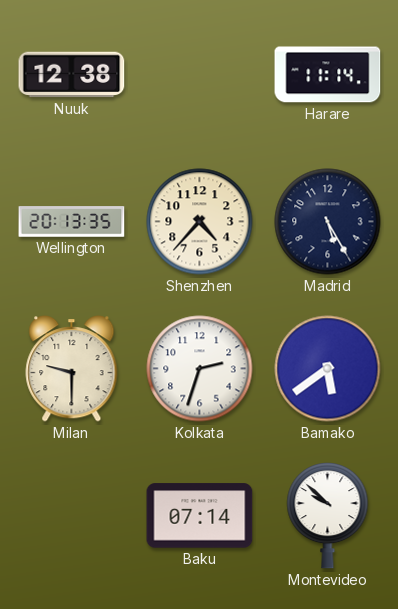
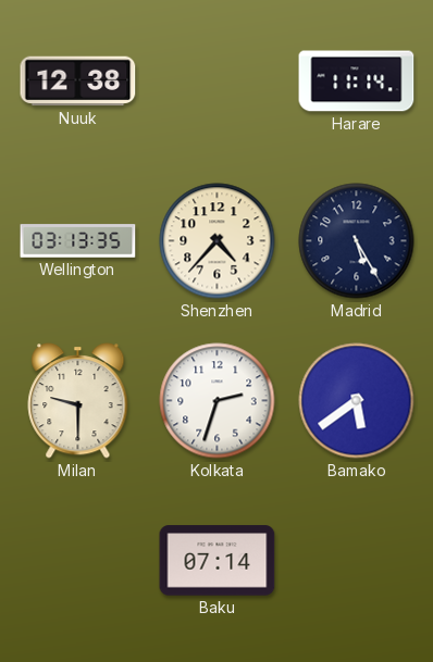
Wellington: 20:13 -> 03:13
Montevideo: 9:52 -> none
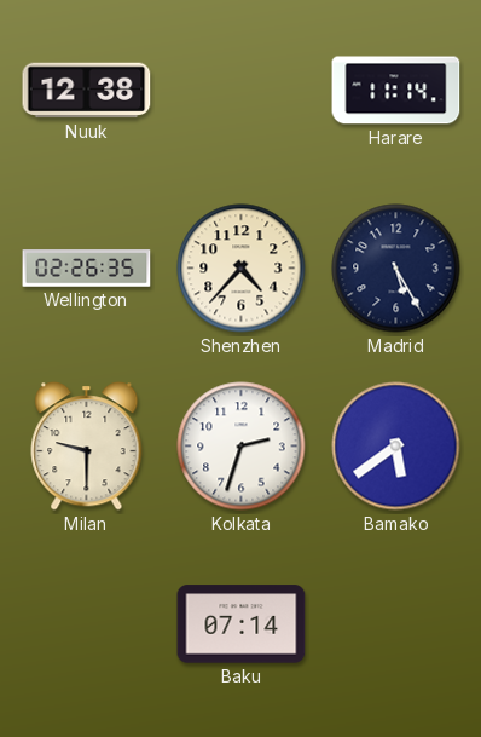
Wellington: 03:13 -> 02:26
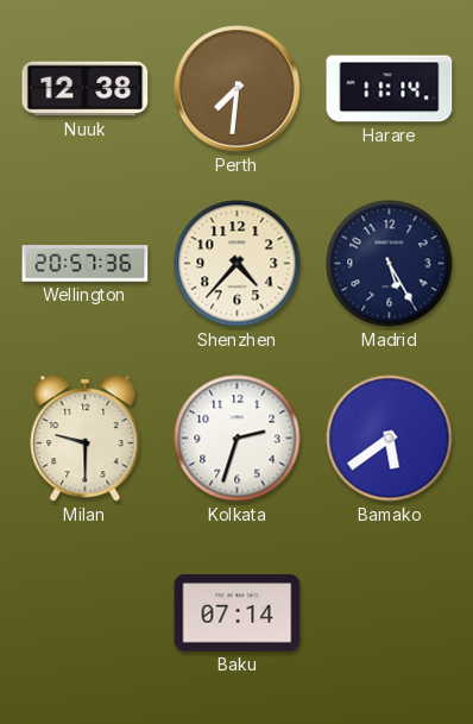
Perth: none -> 7:31
Wellington: 02:26 -> 20:57
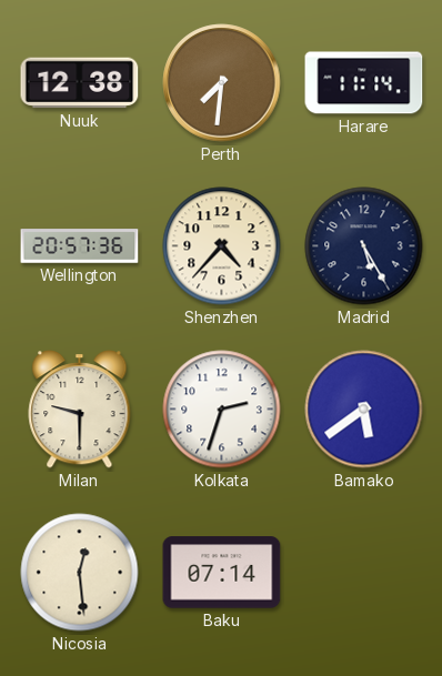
Nicosia: none -> 12:29
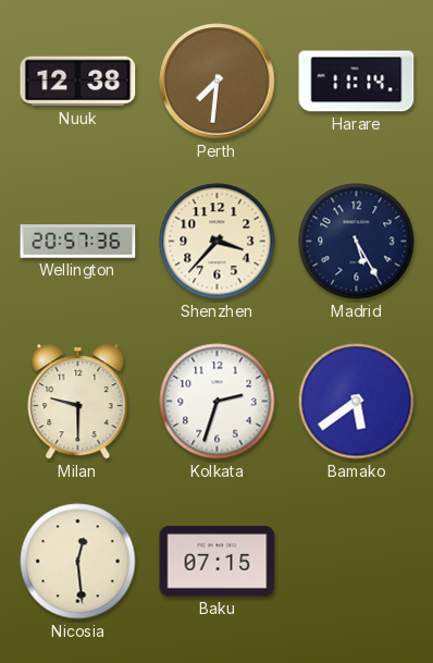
Shenzhen: 4:37 -> 3:37
Baku: 07:14 -> 07:15
